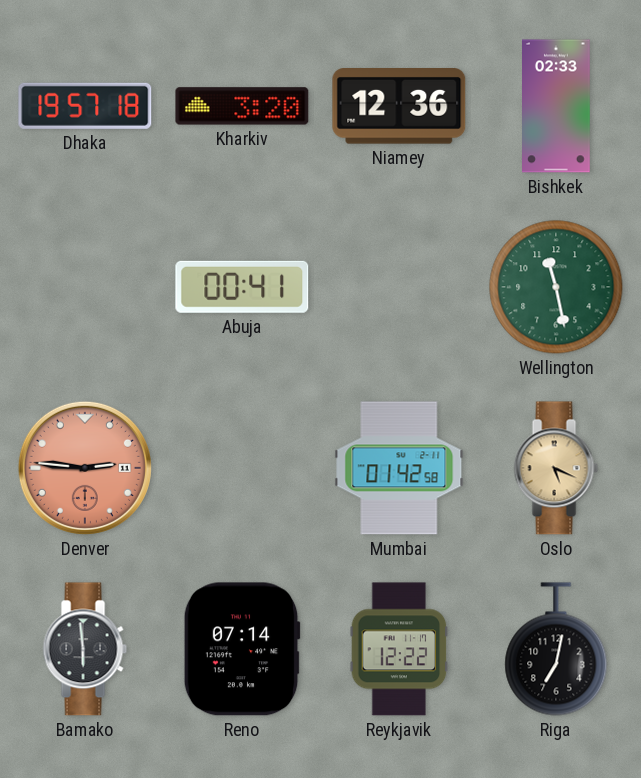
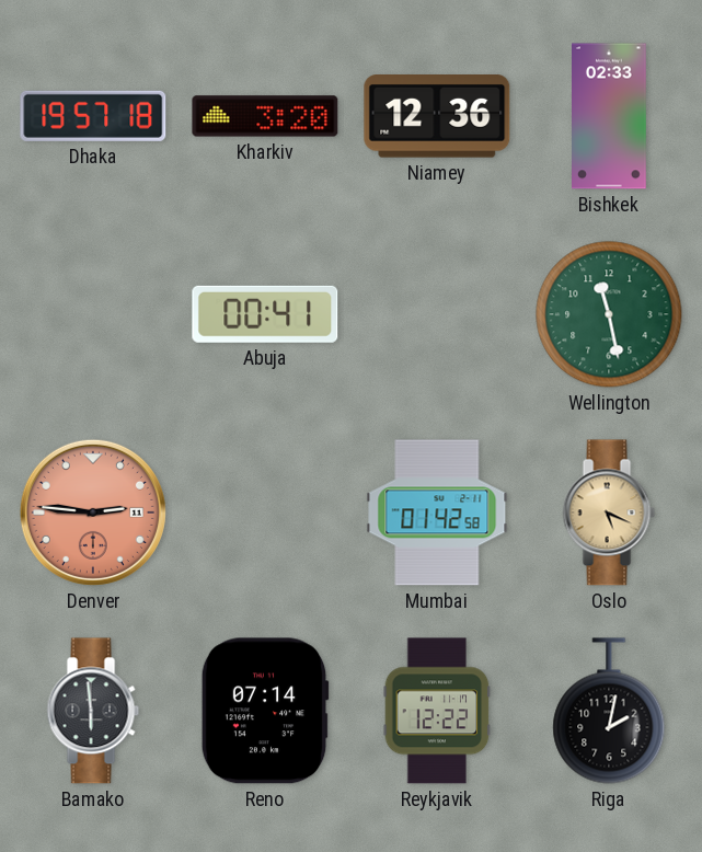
Riga: 7:02 -> 2:02
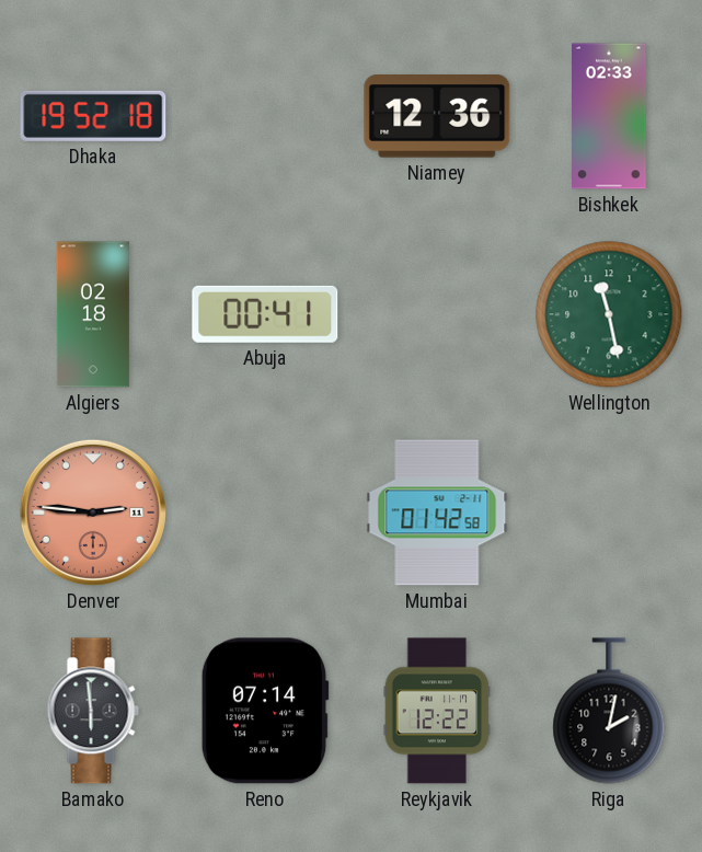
Dhaka: 19:57 -> 19:52
Kharkiv: 3:20 -> none
Algiers: none -> 02:18
Oslo: 5:19 -> none
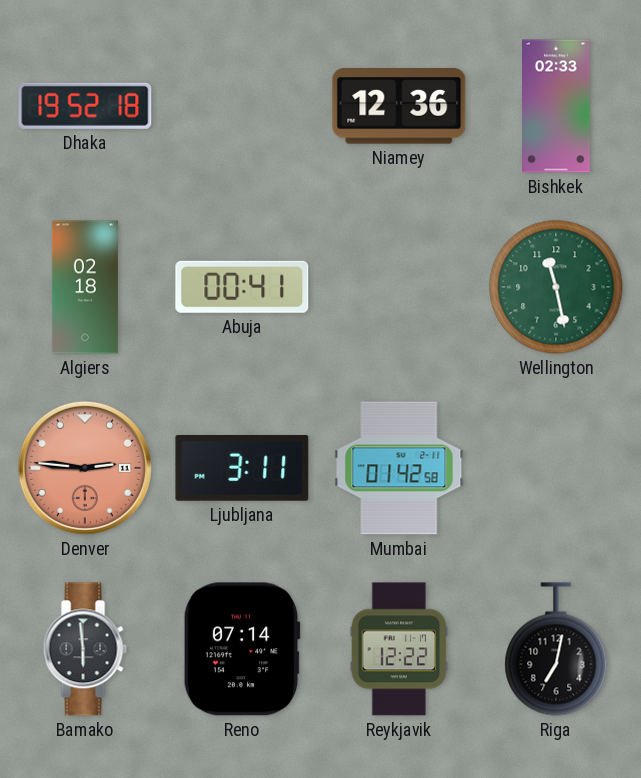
Ljubljana: none -> 3:11
Riga: 2:02 -> 7:02
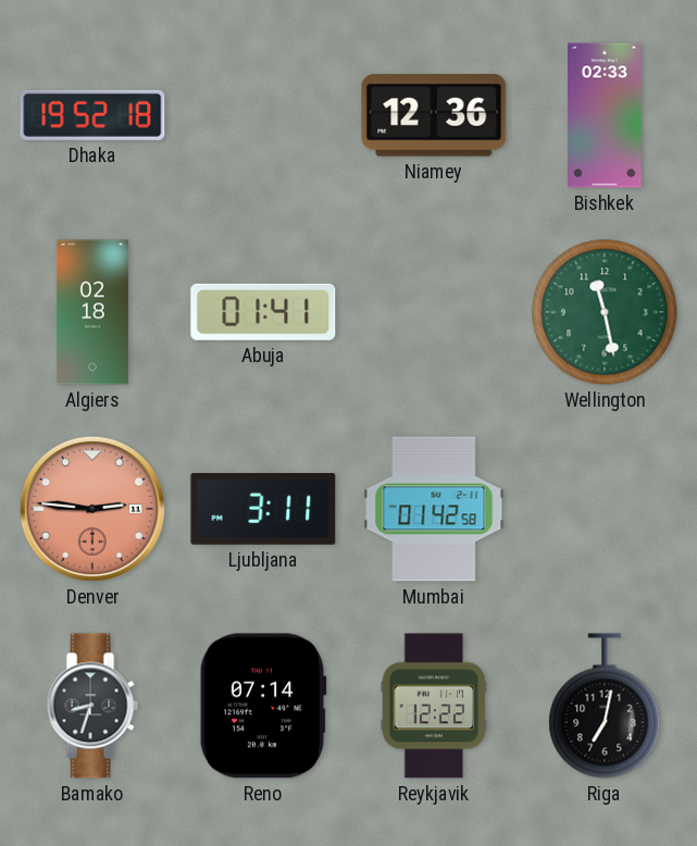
Abuja: 00:41 -> 01:41
Bamako: 5:59 -> 8:33
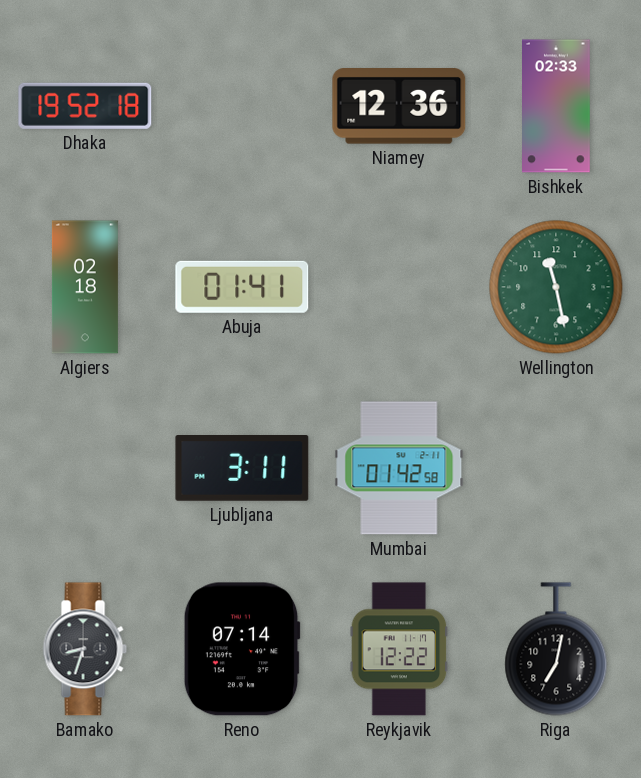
Denver: 2:46 -> none
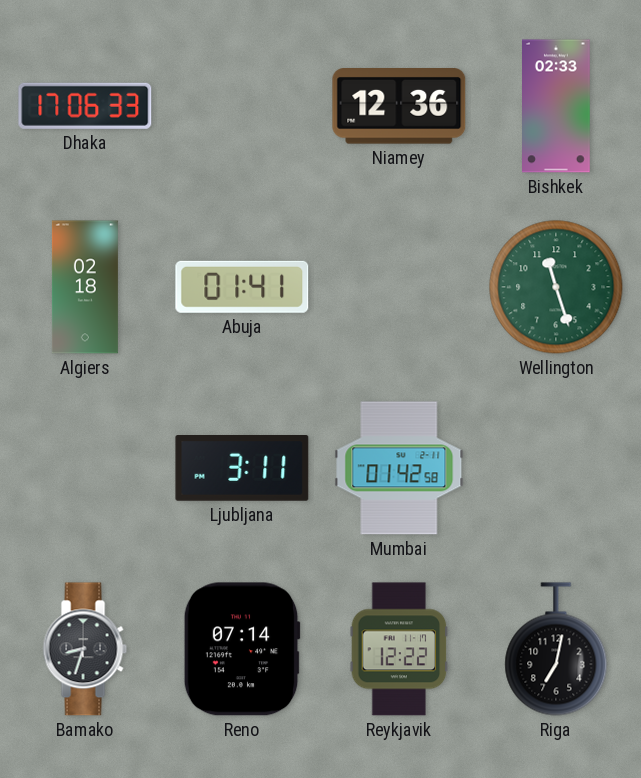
Dhaka: 19:52 -> 17:06
Wellington: 11:28 -> 11:27
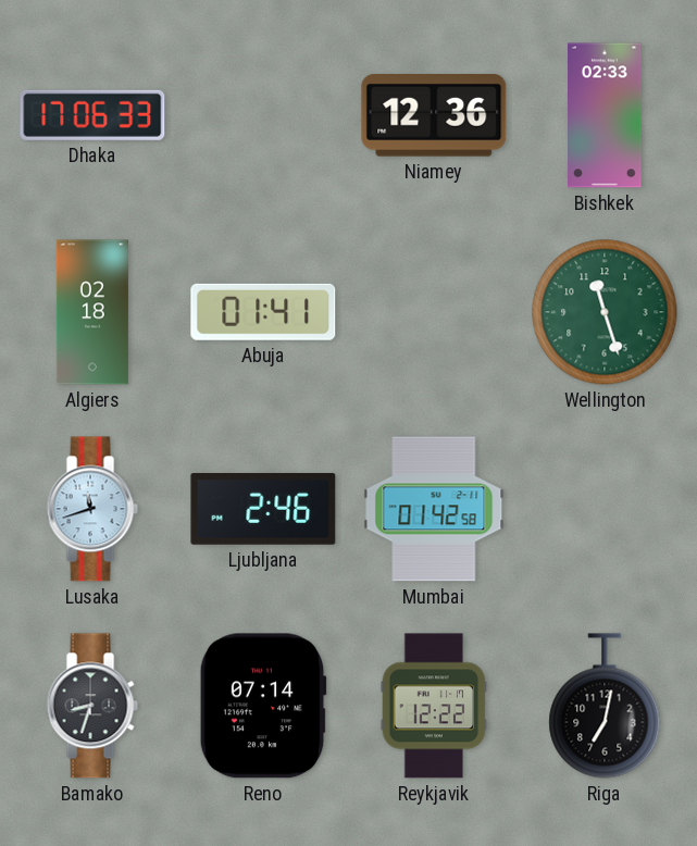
Lusaka: none -> 11:42
Ljubljana: 3:11 -> 2:46
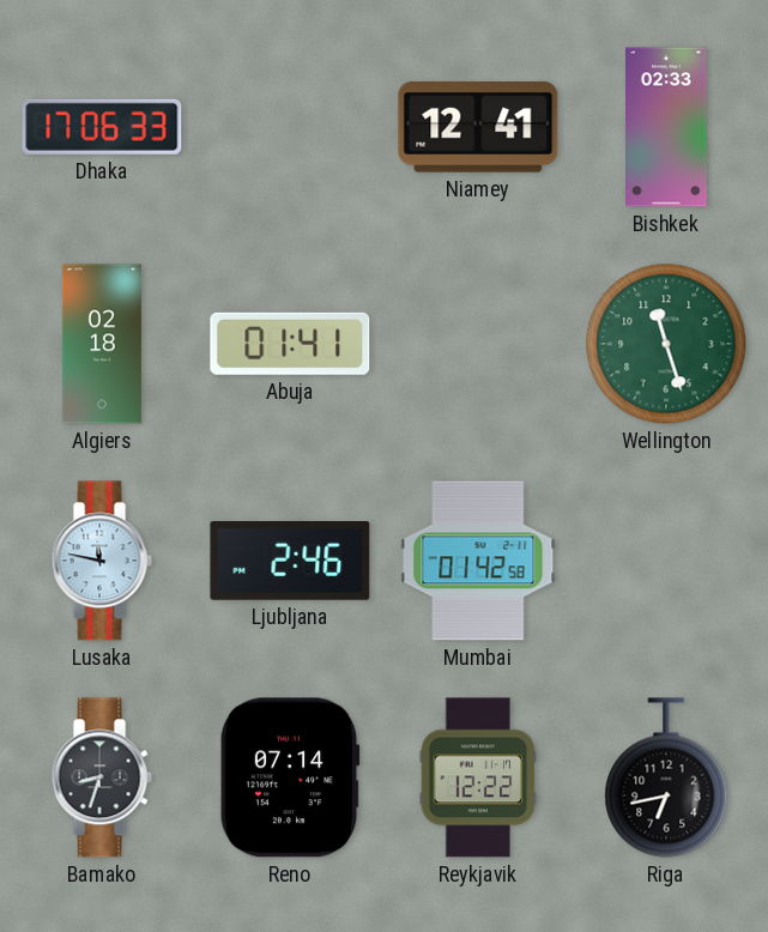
Niamey: 12:36 -> 12:41
Lusaka: 11:42 -> 11:47
Riga: 7:02 -> 6:43
